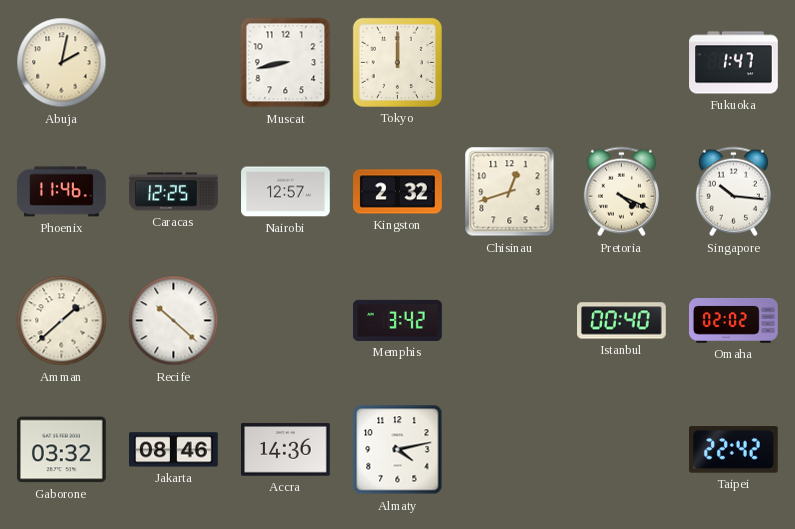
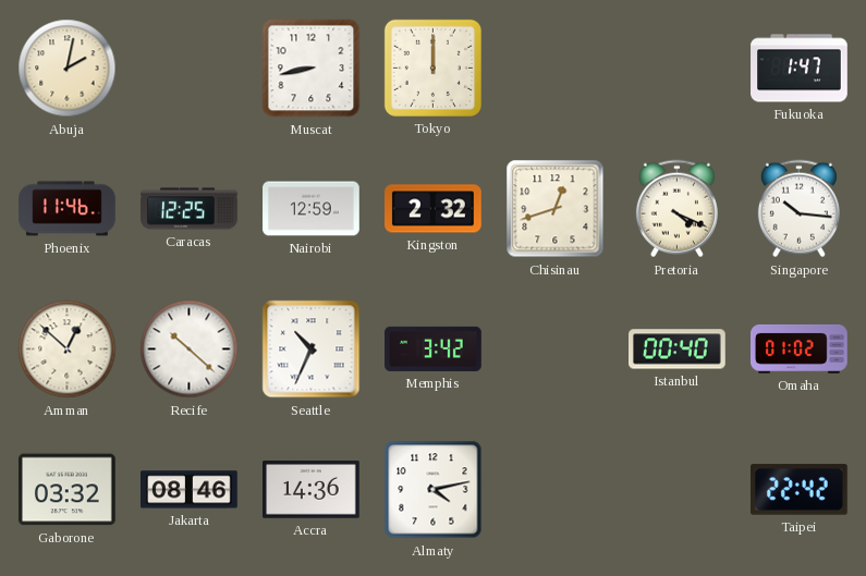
Nairobi: 12:57 -> 12:59
Amman: 1:38 -> 12:52
Seattle: none -> 10:34
Omaha: 02:02 -> 01:02
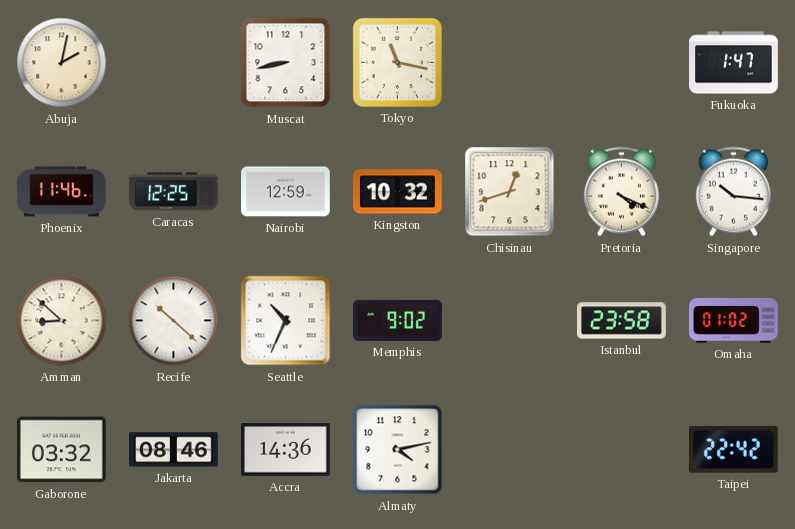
Tokyo: 12:00 -> 11:17
Kingston: 2:32 -> 10:32
Amman: 12:52 -> 8:52
Memphis: 3:42 -> 9:02
Istanbul: 00:40 -> 23:58
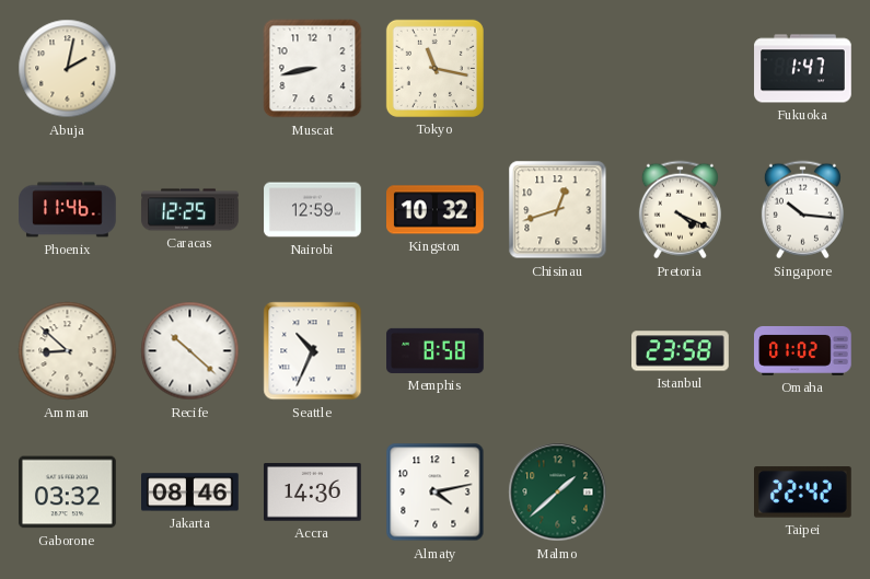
Memphis: 9:02 -> 8:58
Malmo: none -> 1:38
